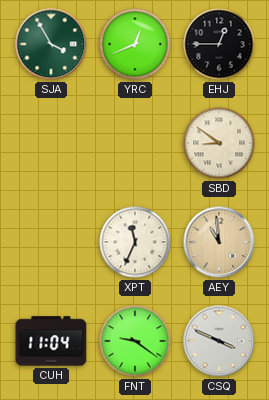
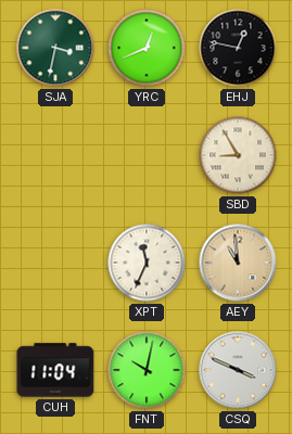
SJA: 3:55 -> 3:32
EHJ: 12:45 -> 12:47
SBD: 8:51 -> 8:55
FNT: 9:21 -> 10:02
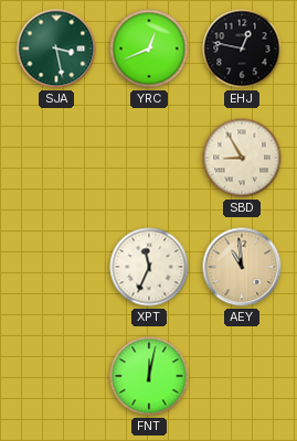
SJA: 3:32 -> 3:28
CUH: 11:04 -> none
FNT: 10:02 -> 12:02
CSQ: 3:49 -> none
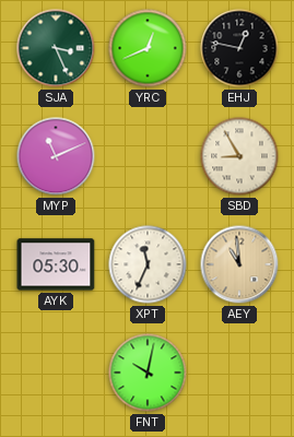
SJA: 3:28 -> 3:26
MYP: none -> 11:11
AYK: none -> 05:30
FNT: 12:02 -> 10:02
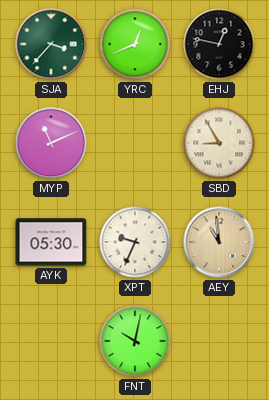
SJA: 3:26 -> 3:37
XPT: 11:34 -> 9:34
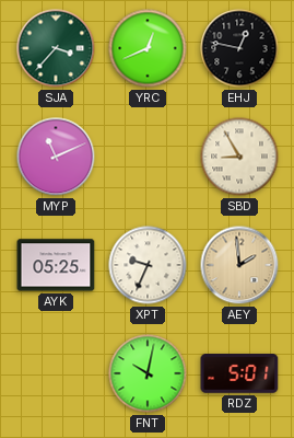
AYK: 05:30 -> 05:25
AEY: 10:59 -> 1:59
RDZ: none -> 5:01
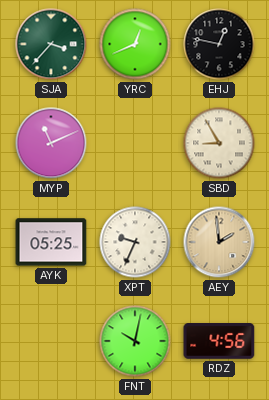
RDZ: 5:01 -> 4:56
